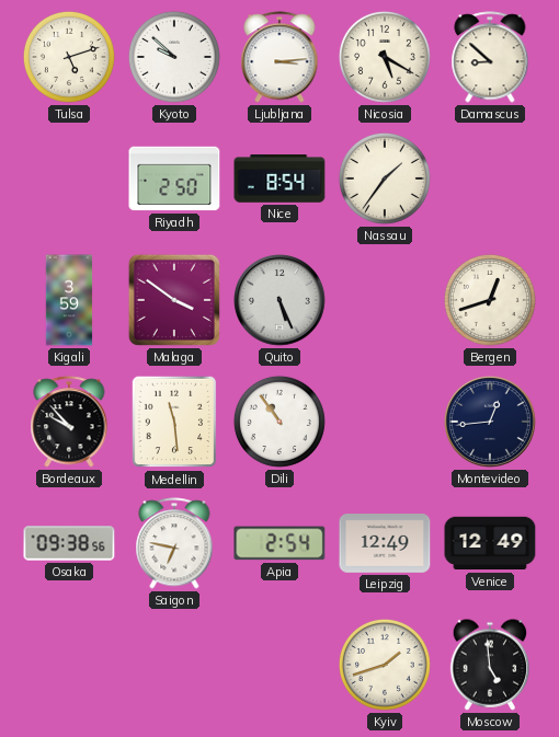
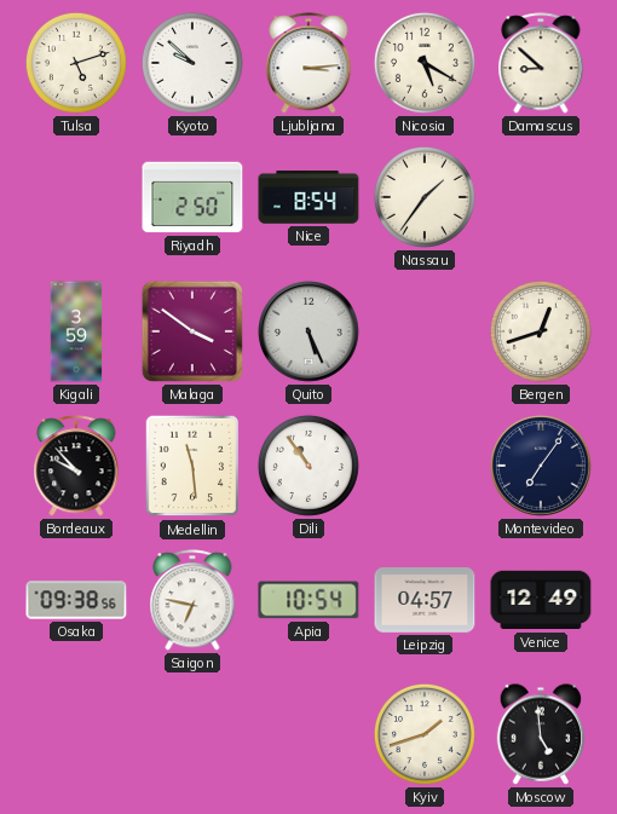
Montevideo: 12:44 -> 7:06
Apia: 2:54 -> 10:54
Leipzig: 12:49 -> 04:57
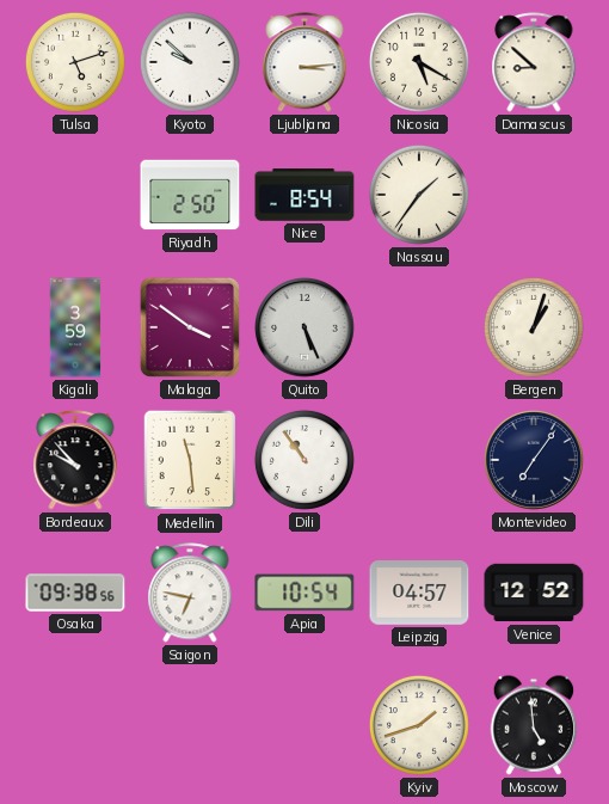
Bergen: 12:42 -> 1:03
Venice: 12:49 -> 12:52
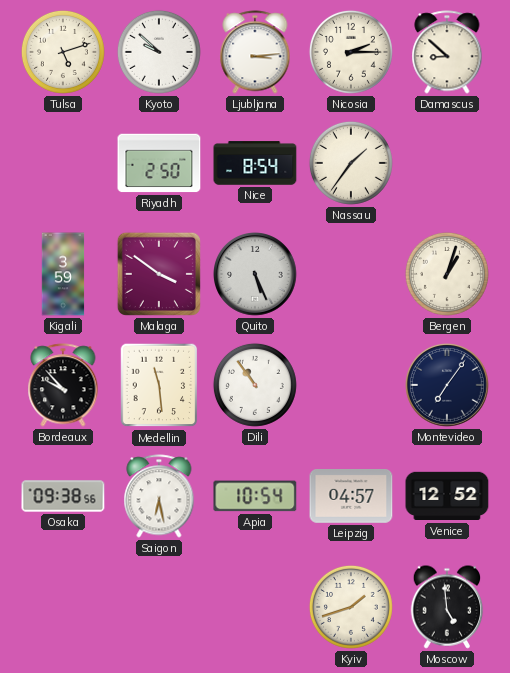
Nicosia: 5:20 -> 2:15
Saigon: 6:47 -> 6:28
